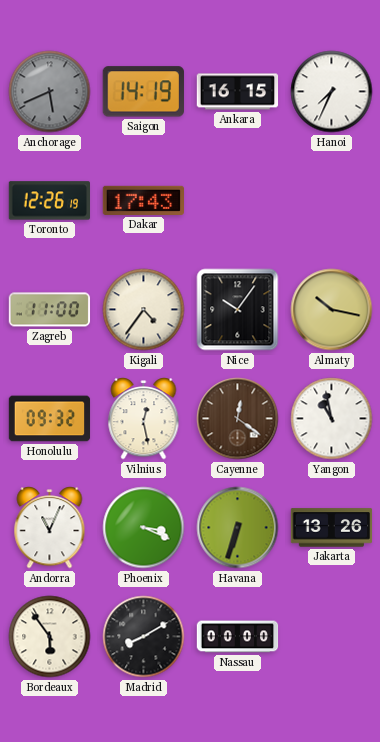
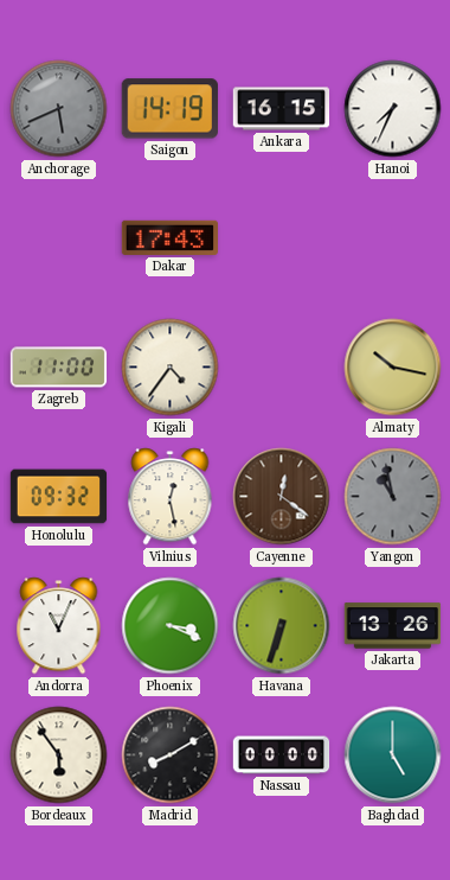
Toronto: 12:26 -> none
Nice: 10:06 -> none
Yangon dial: white -> grey
Baghdad: none -> 5:00
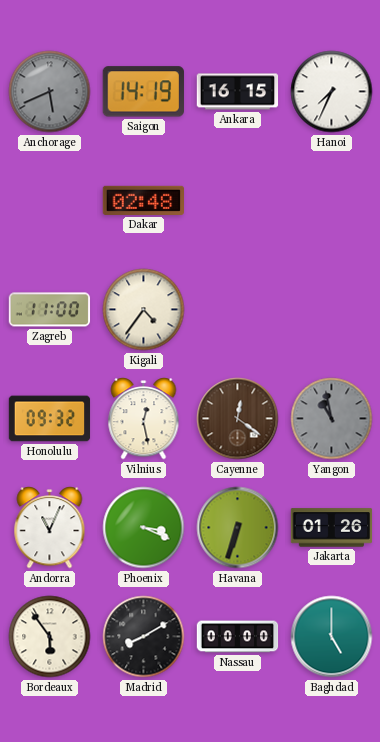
Dakar: 17:43 -> 02:48
Almaty: 10:17 -> none
Jakarta: 13:26 -> 01:26
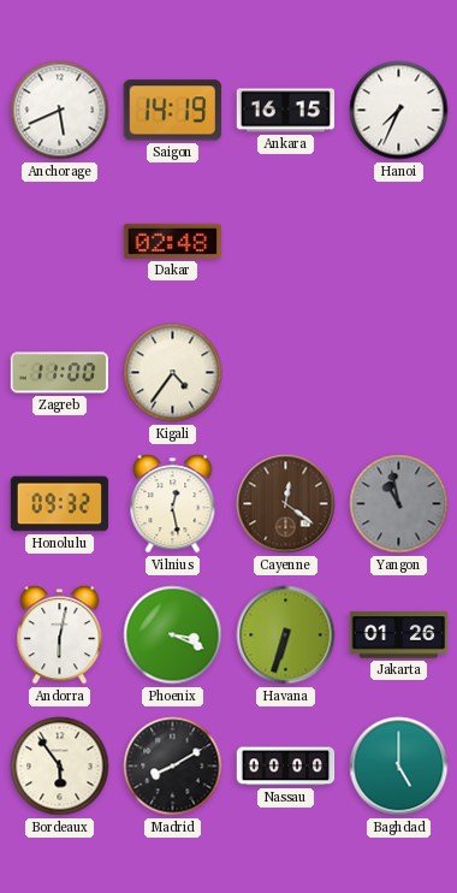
Anchorage dial: grey -> white
Andorra: 11:04 -> 6:02
